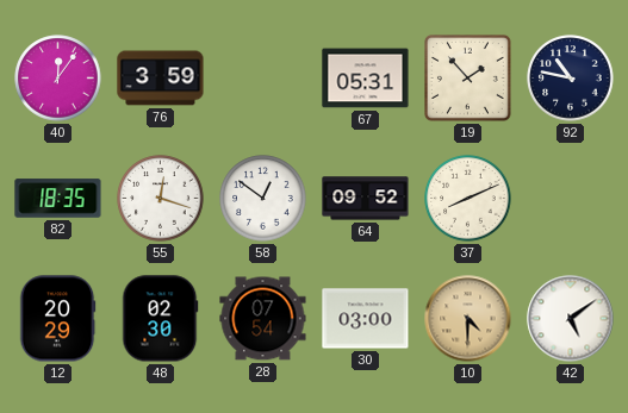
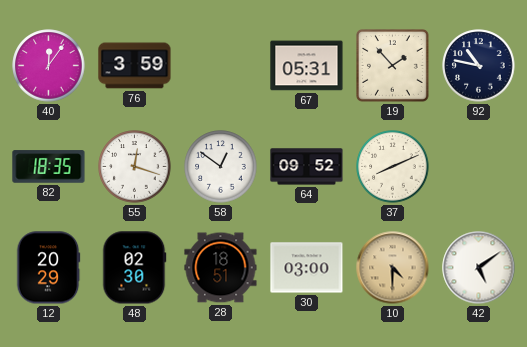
28: 07:54 -> 18:51
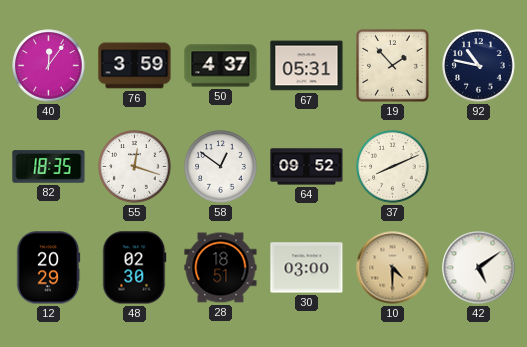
50: none -> 4:37
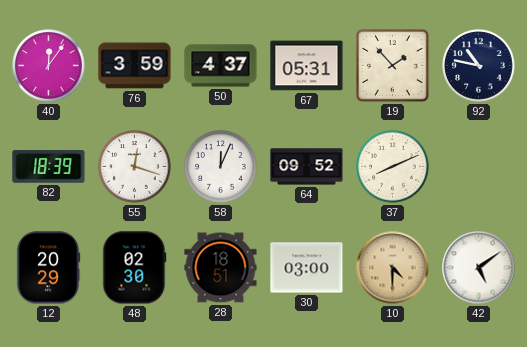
82: 18:35 -> 18:39
58: 12:51 -> 12:04
